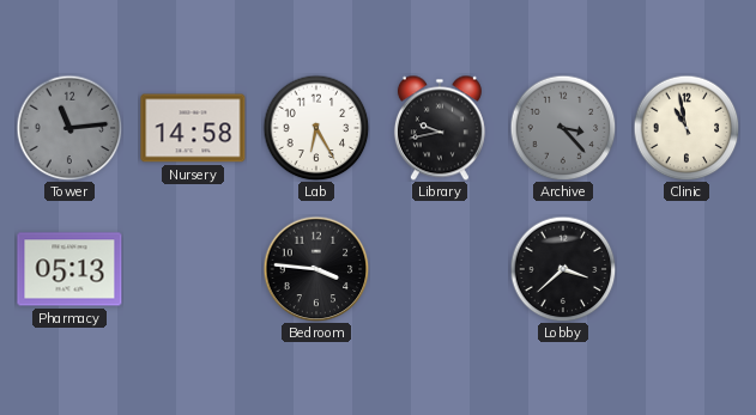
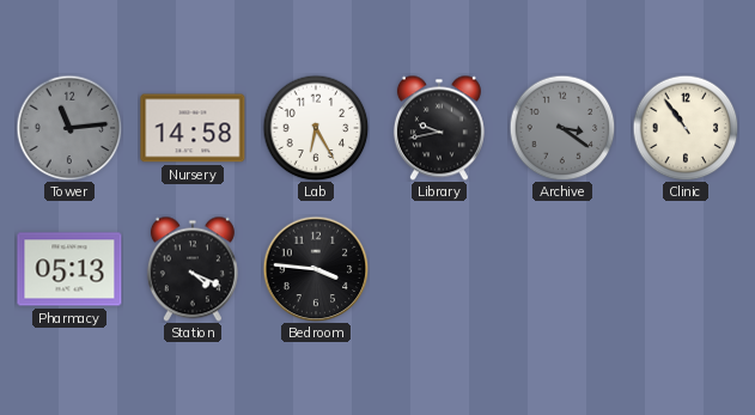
Archive: 3:23 -> 3:21
Clinic: 10:58 -> 10:54
Station: none -> 4:19
Lobby: 3:38 -> none
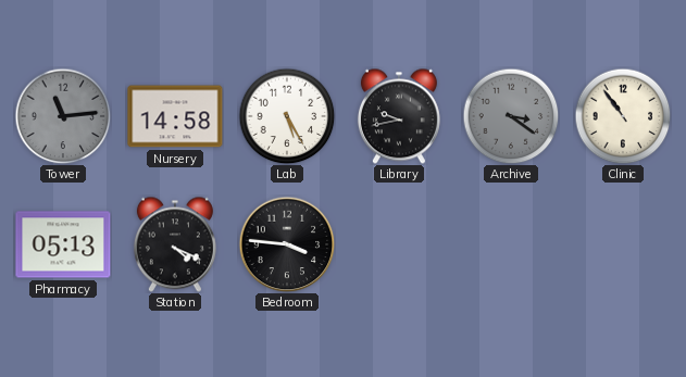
Lab: 6:25 -> 5:25
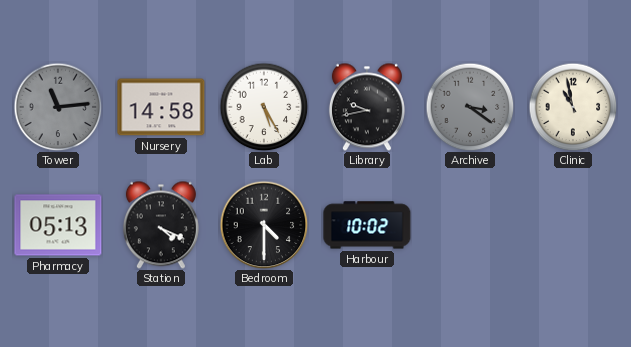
Clinic: 10:54 -> 10:58
Bedroom: 3:46 -> 4:30
Harbour: none -> 10:02
